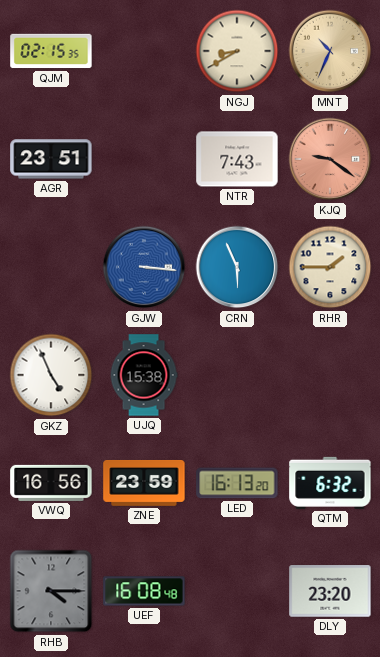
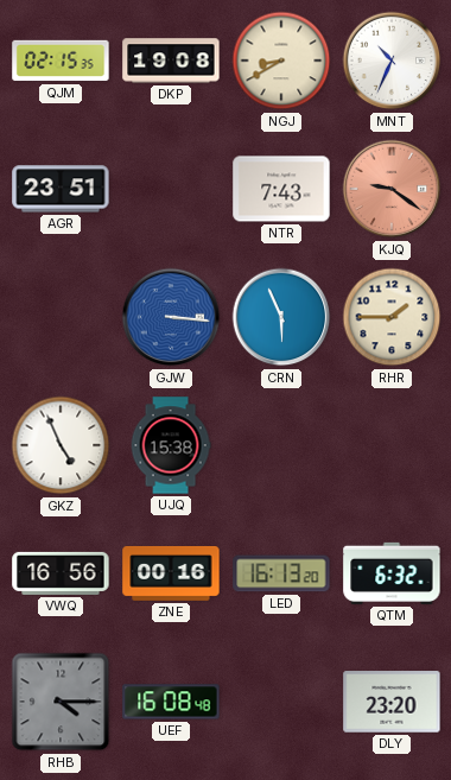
DKP: none -> 19:08
MNT dial: champagne -> white
ZNE: 23:59 -> 00:16
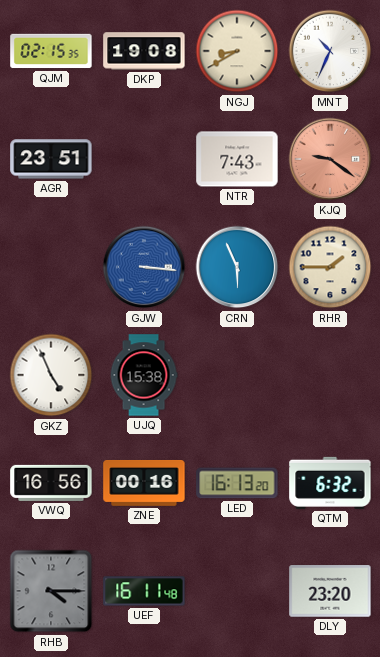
UEF: 16:08 -> 16:11
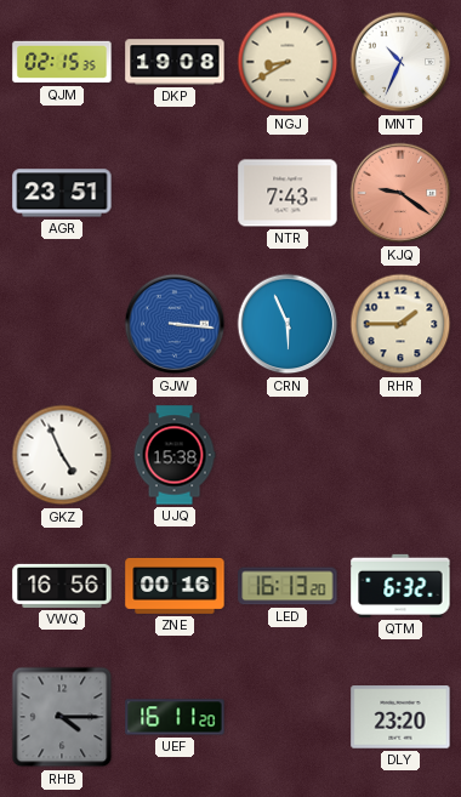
UEF: 16:11:48 -> 16:11:20
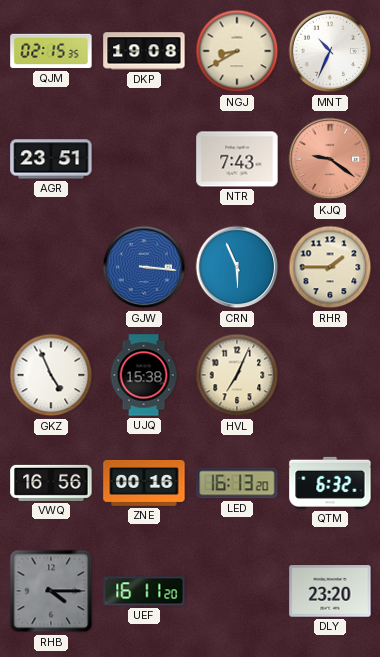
HVL: none -> 7:04
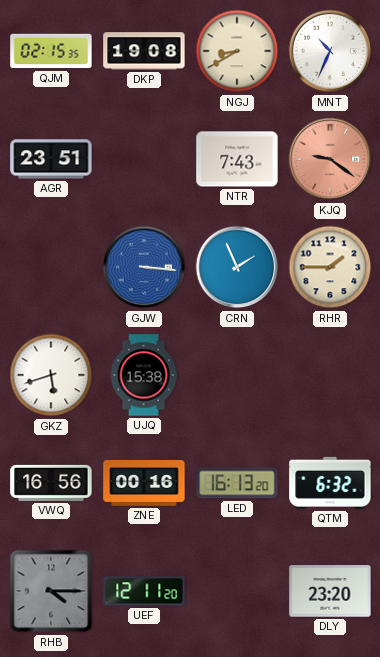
CRN: 5:56 -> 1:56
GKZ: 4:56 -> 5:42
HVL: 7:04 -> none
UEF: 16:11 -> 12:11
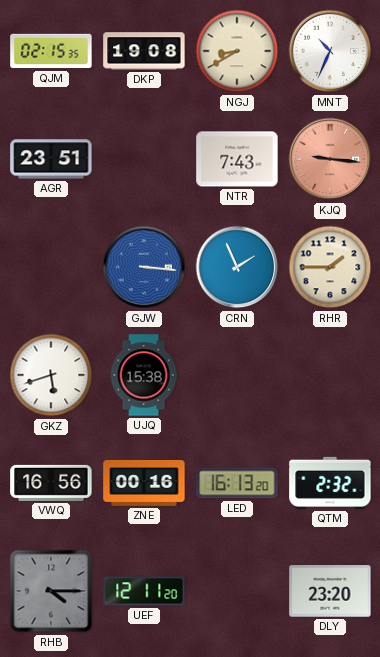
KJQ: 9:21 -> 9:16
QTM: 6:32 -> 2:32
